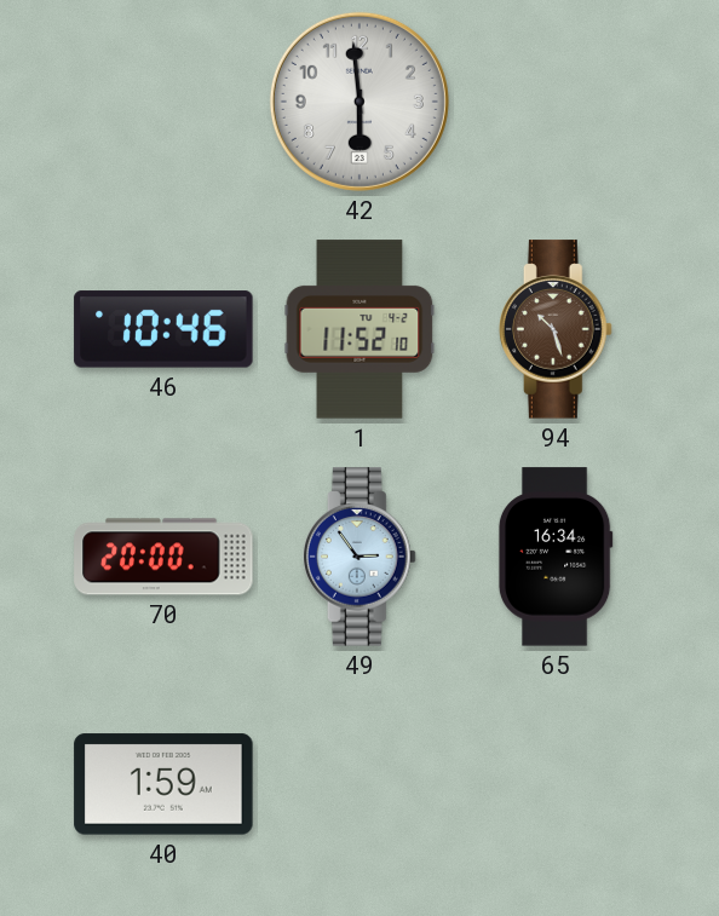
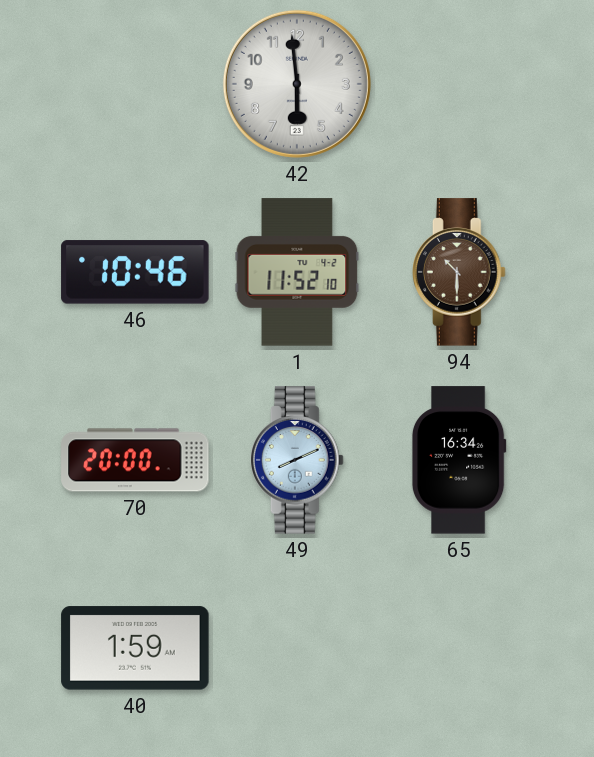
94: 10:27 -> 10:30
49: 2:54 -> 8:11
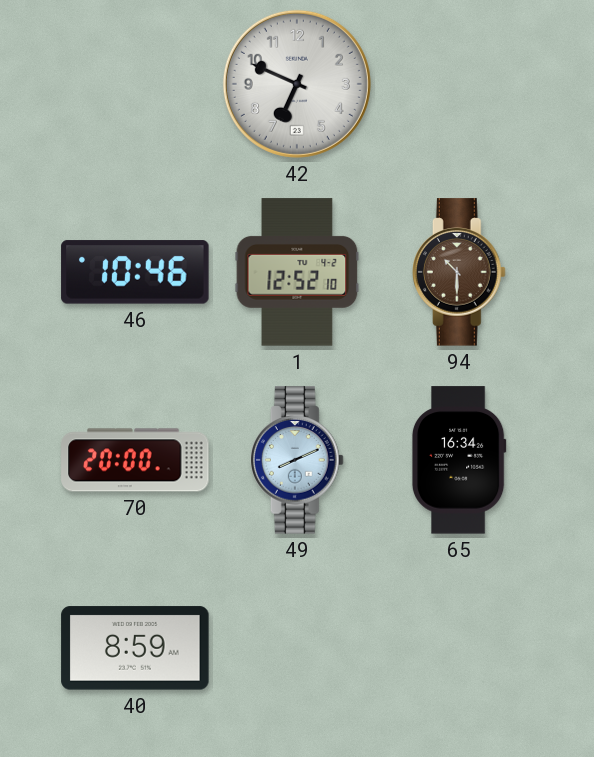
42: 5:59 -> 6:49
1: 11:52 -> 12:52
40: 1:59 -> 8:59
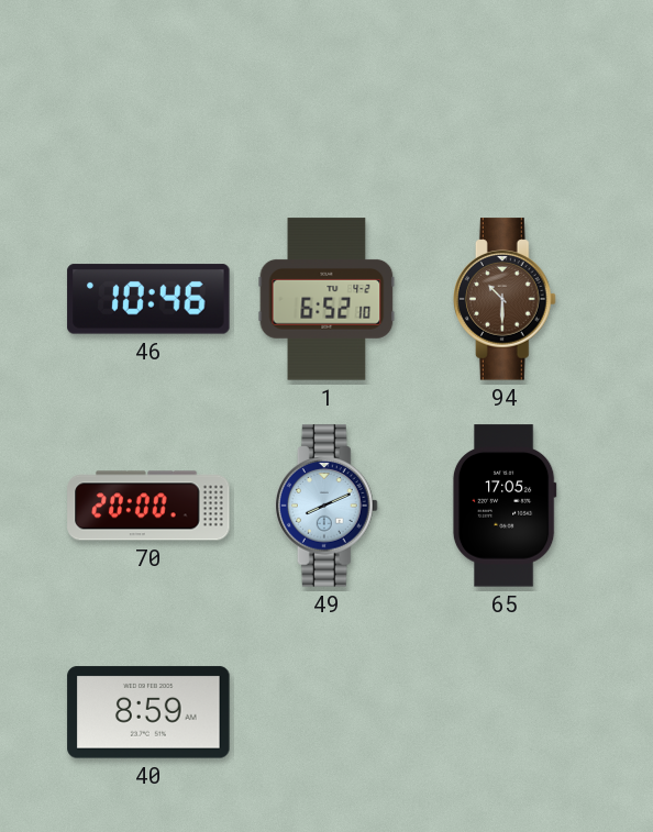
42: 6:49 -> none
1: 12:52 -> 6:52
65: 16:34 -> 17:05
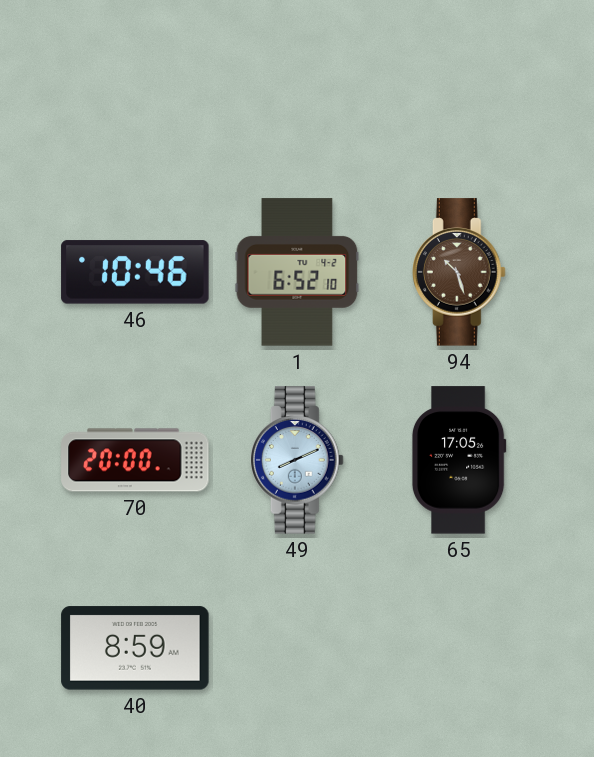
94: 10:30 -> 10:27
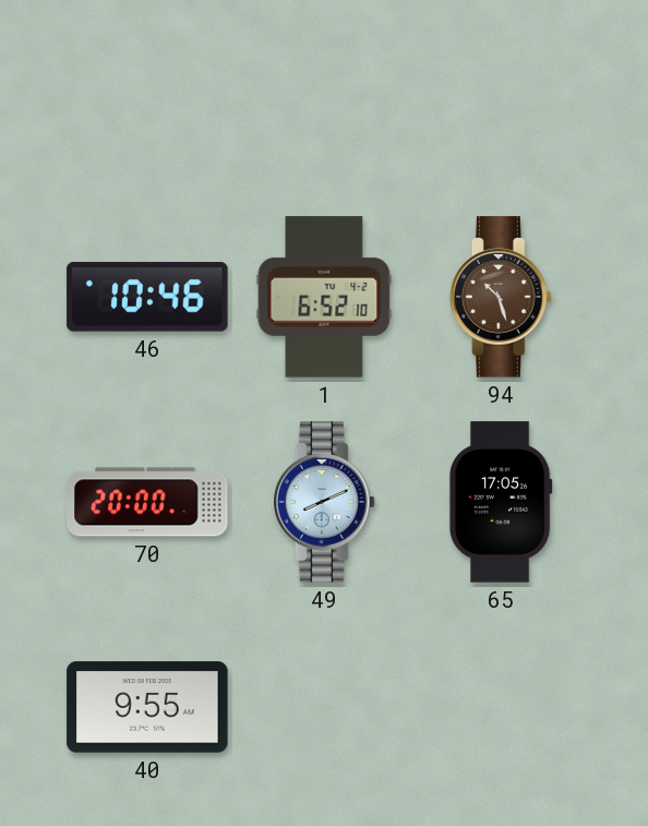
40: 8:59 -> 9:55
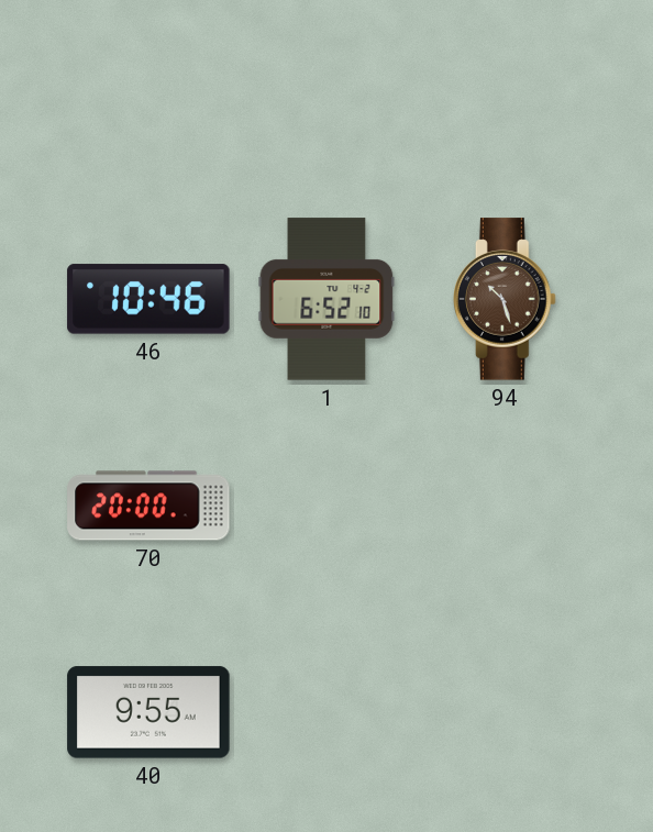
49: 8:11 -> none
65: 17:05 -> none
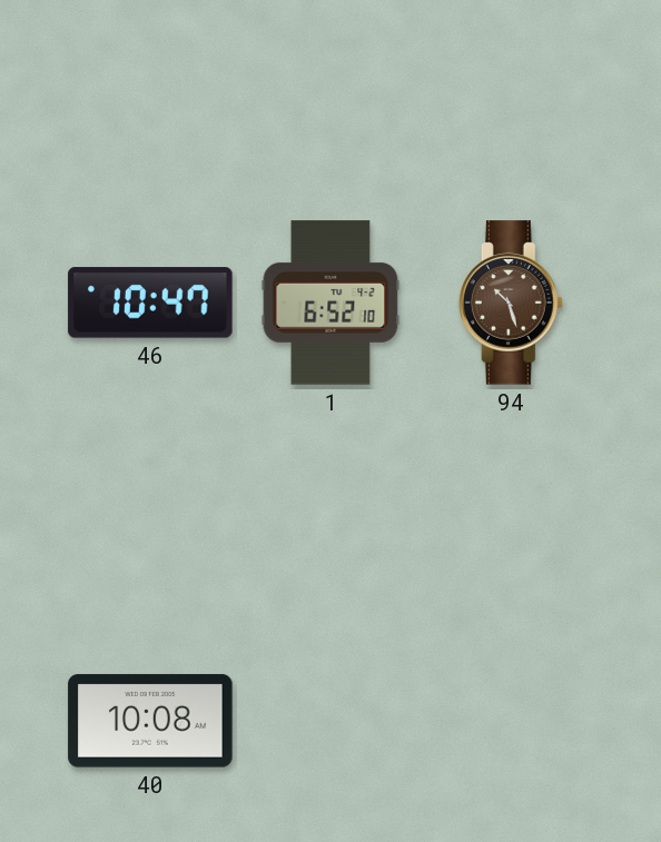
46: 10:46 -> 10:47
70: 20:00 -> none
40: 9:55 -> 10:08
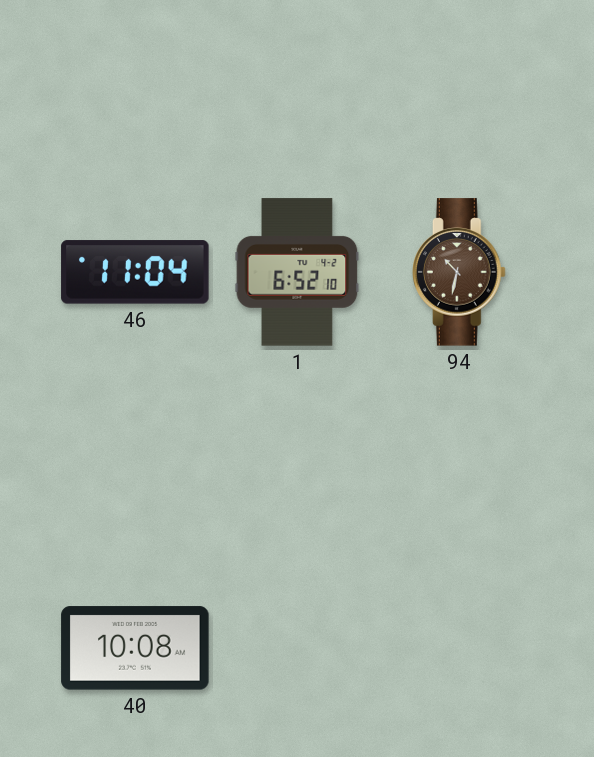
46: 10:47 -> 11:04
94: 10:27 -> 10:32
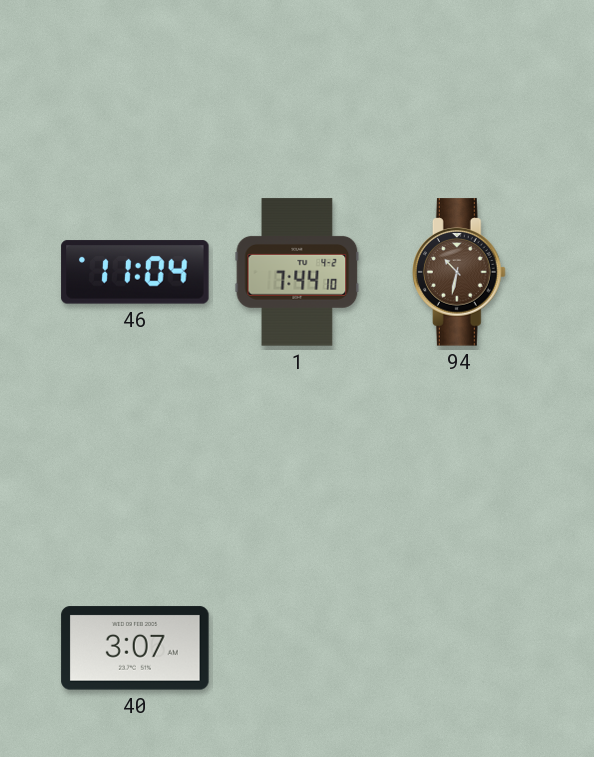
1: 6:52 -> 7:44
40: 10:08 -> 3:07
